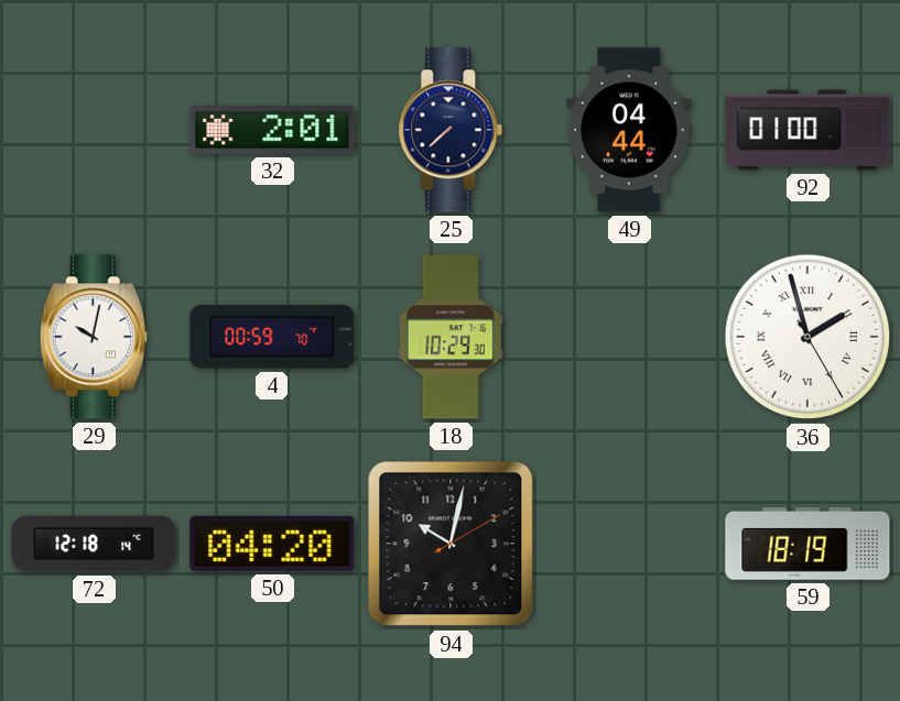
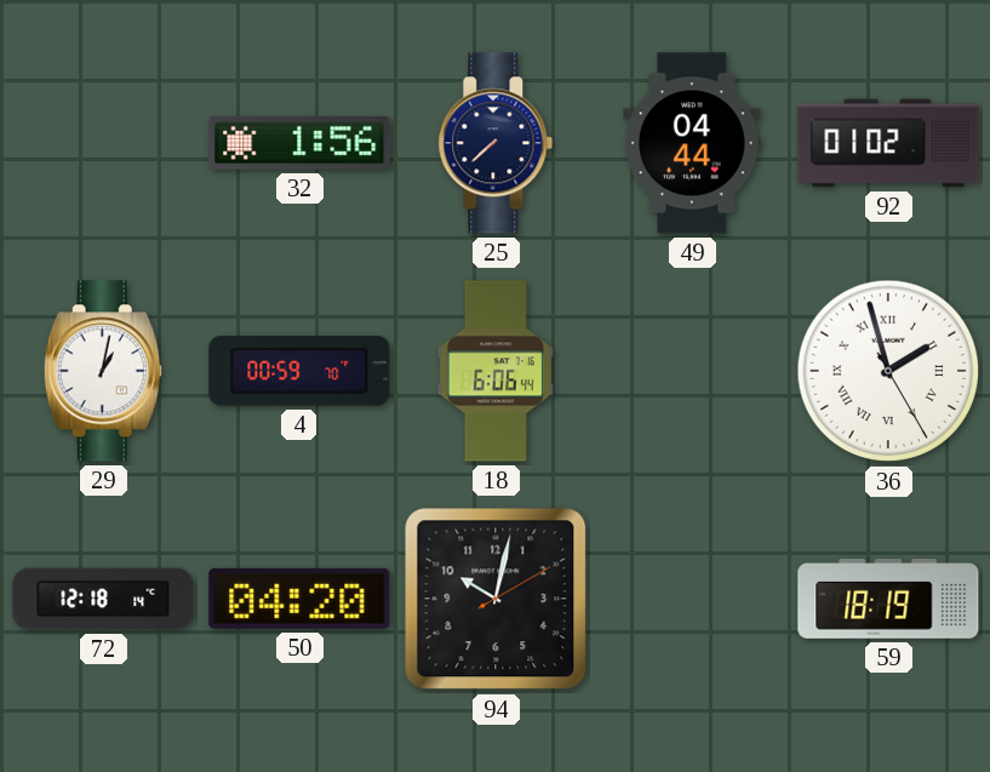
32: 2:01 -> 1:56
92: 01:00 -> 01:02
29: 10:02 -> 1:02
18: 10:29 -> 6:06
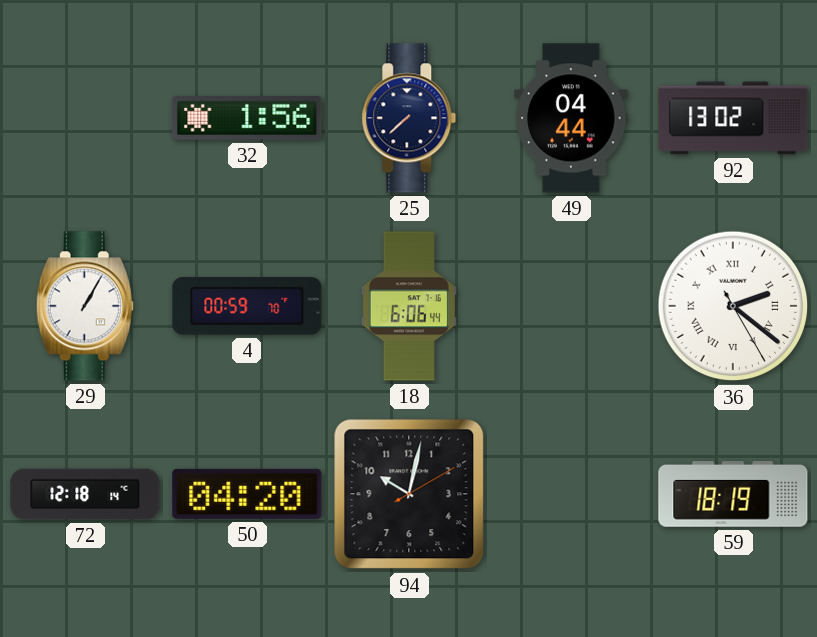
92: 01:02 -> 13:02
29: 1:02 -> 1:05
36: 1:57 -> 2:21
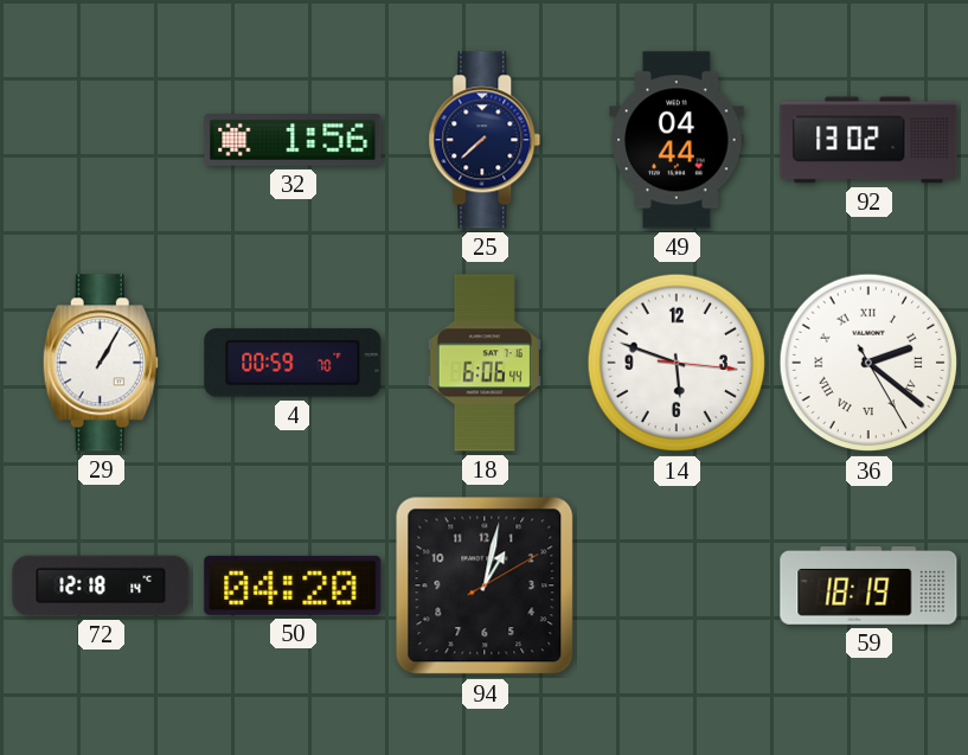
14: none -> 5:48
94: 10:02 -> 1:02
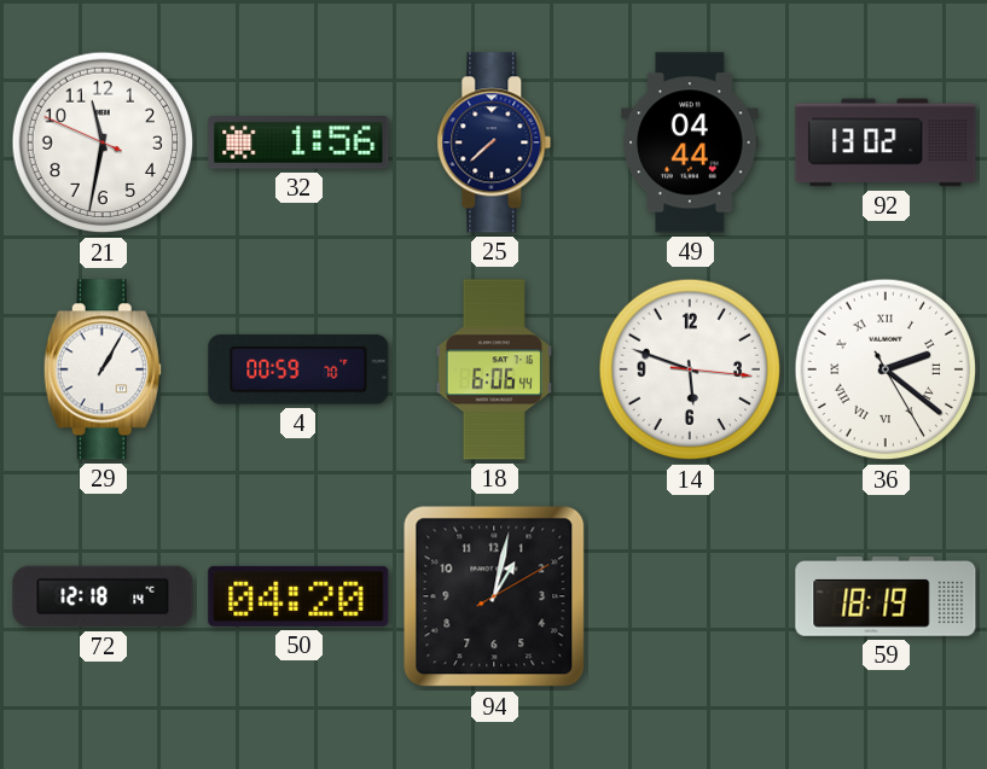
21: none -> 11:31
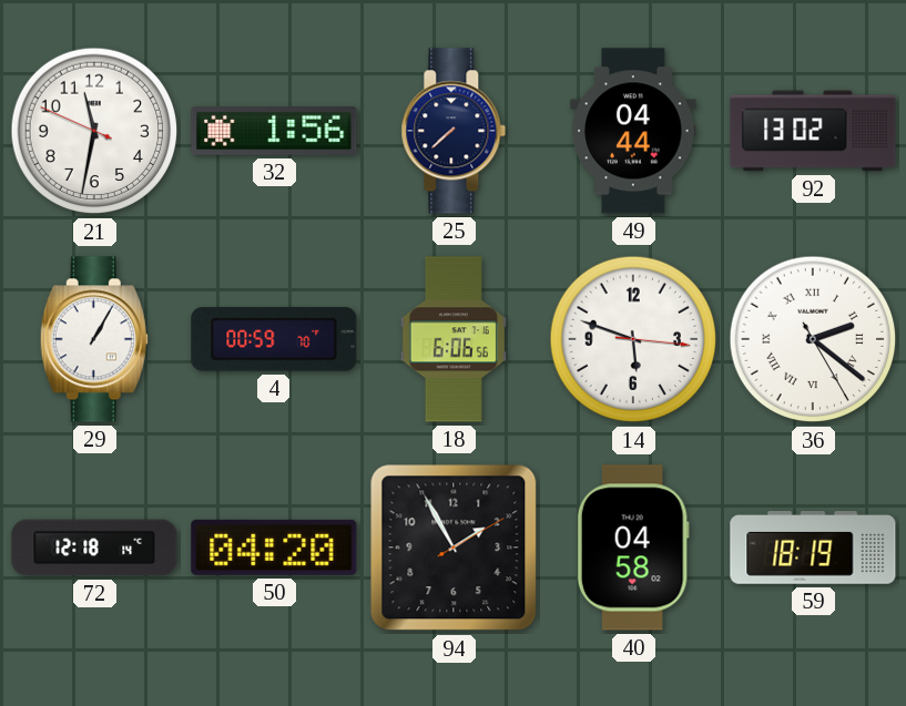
18: 6:06:44 -> 6:06:56
94: 1:02 -> 1:55
40: none -> 04:58
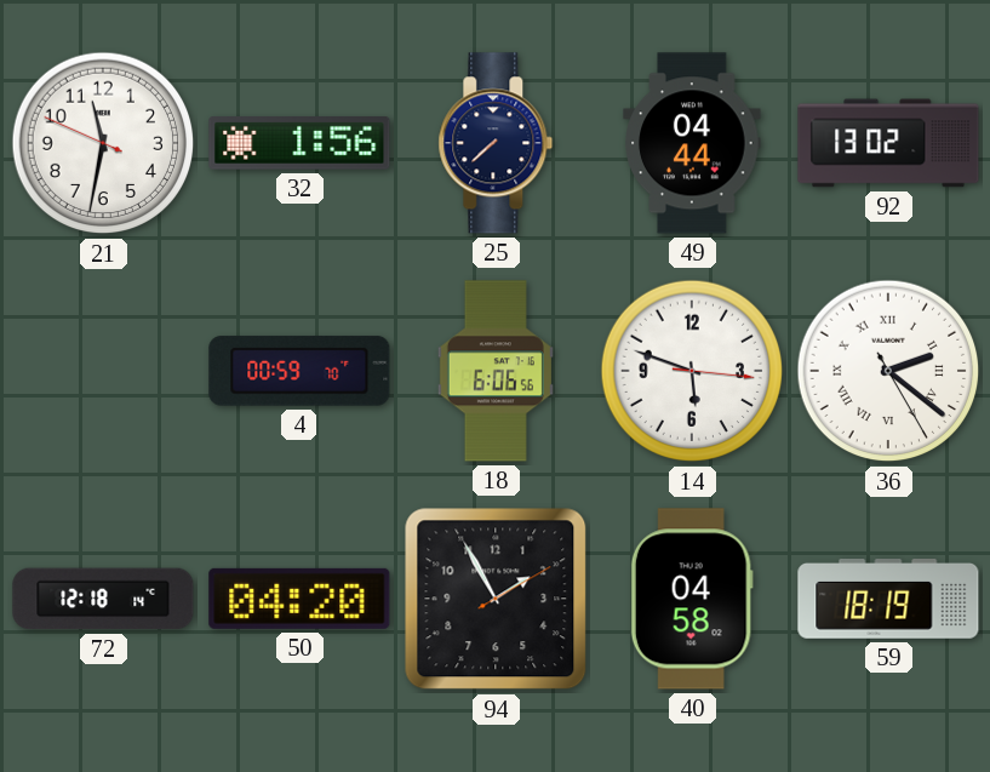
29: 1:05 -> none
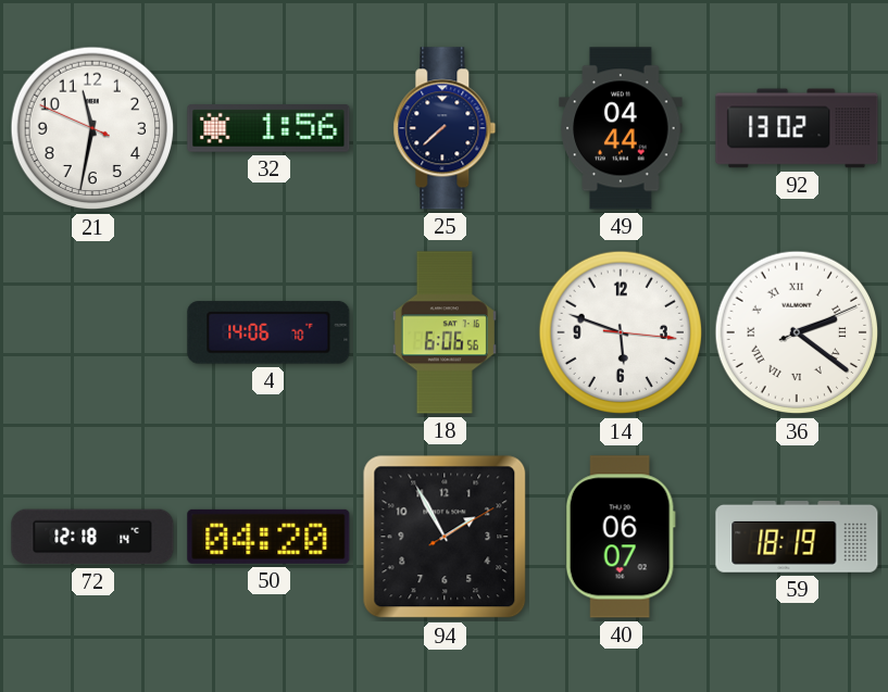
4: 00:59 -> 14:06
36: 2:21:25 -> 2:21:11
40: 04:58 -> 06:07
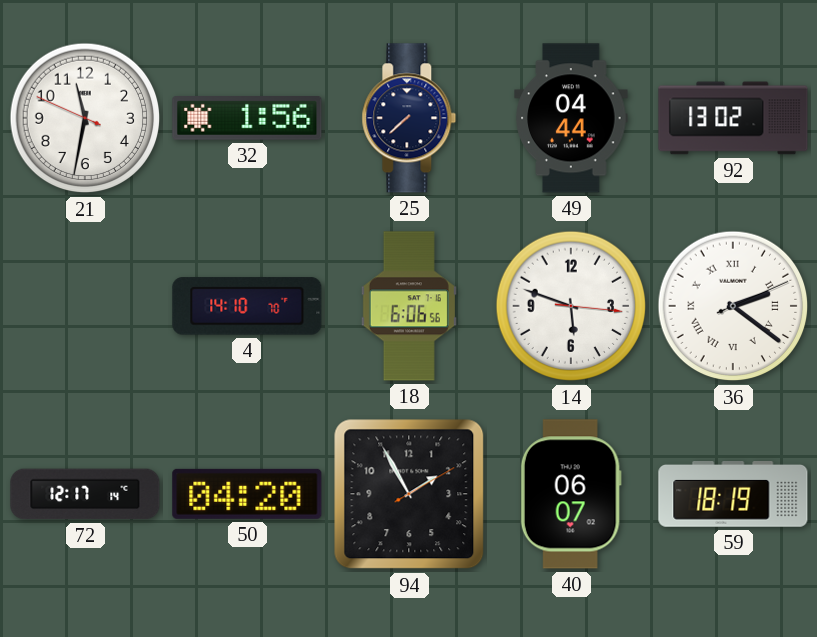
4: 14:06 -> 14:10
72: 12:18 -> 12:17
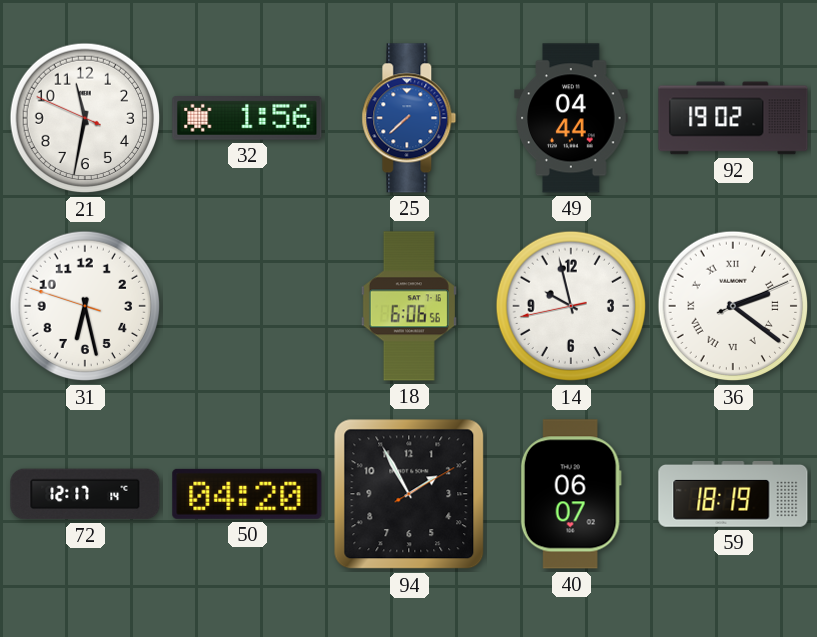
25 dial: navy -> blue
92: 13:02 -> 19:02
31: none -> 6:27
4: 14:10 -> none
14: 5:48 -> 9:57
